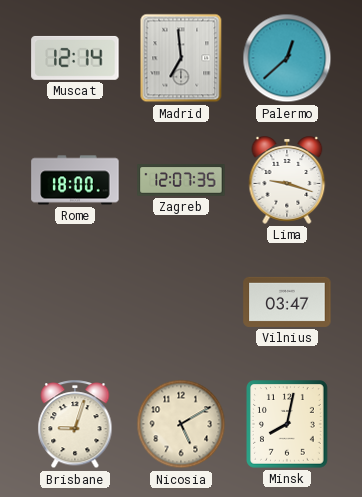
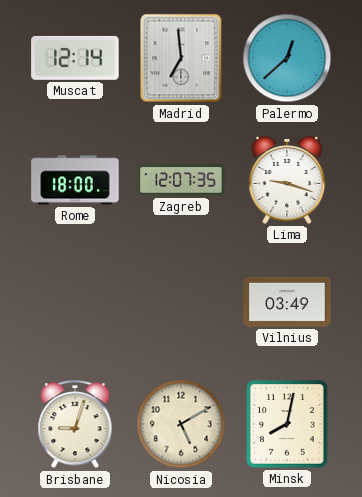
Vilnius: 03:47 -> 03:49
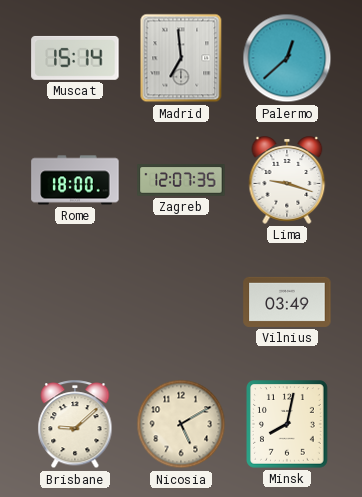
Muscat: 12:14 -> 15:14
Brisbane: 9:03 -> 9:08
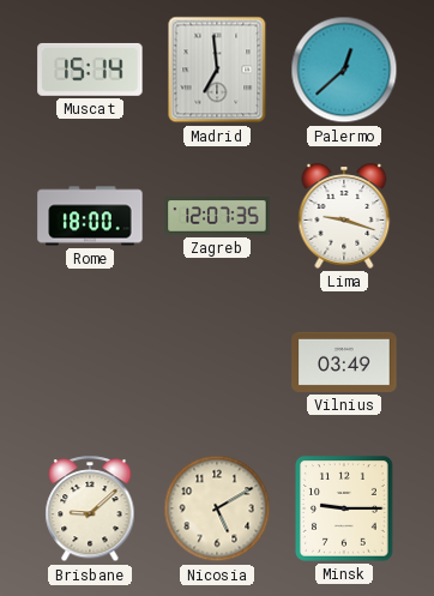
Minsk: 8:02 -> 9:15
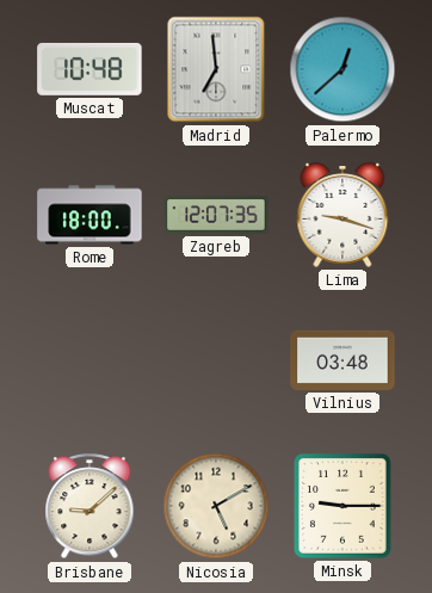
Muscat: 15:14 -> 10:48
Vilnius: 03:49 -> 03:48
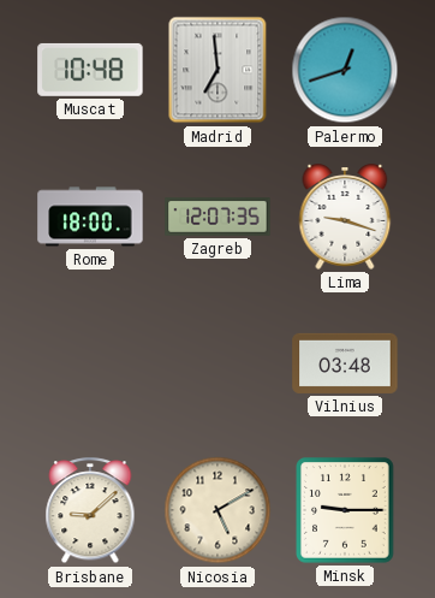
Palermo: 12:38 -> 12:42
